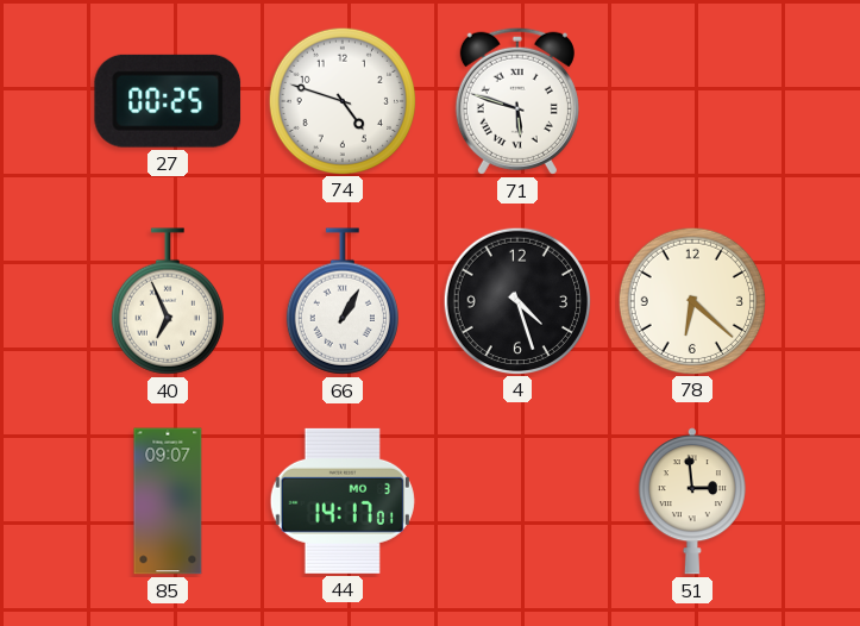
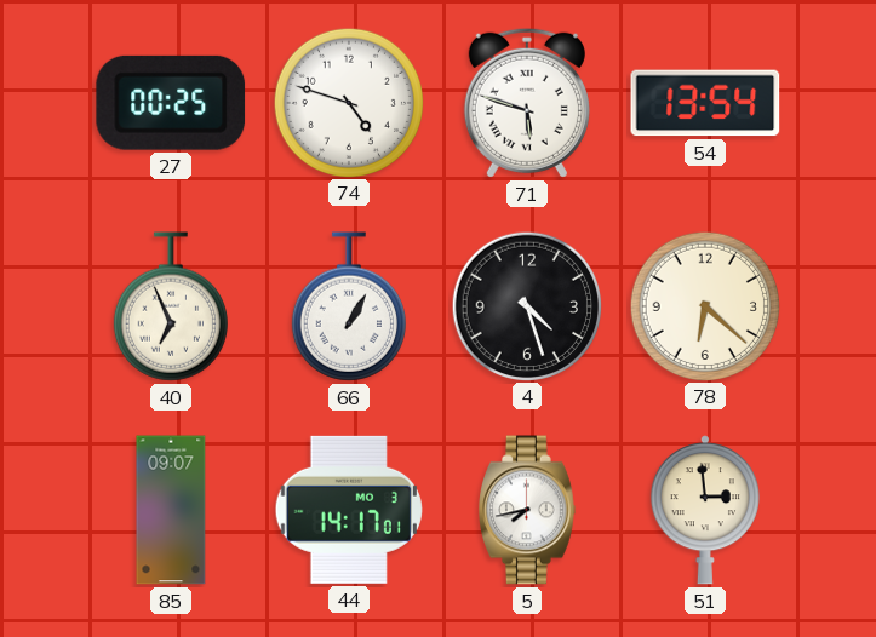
54: none -> 13:54
5: none -> 7:43
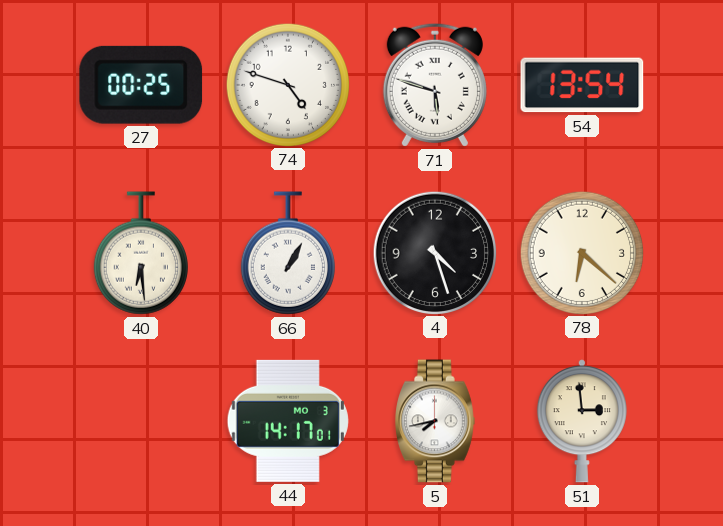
40: 6:56 -> 6:29
85: 09:07 -> none
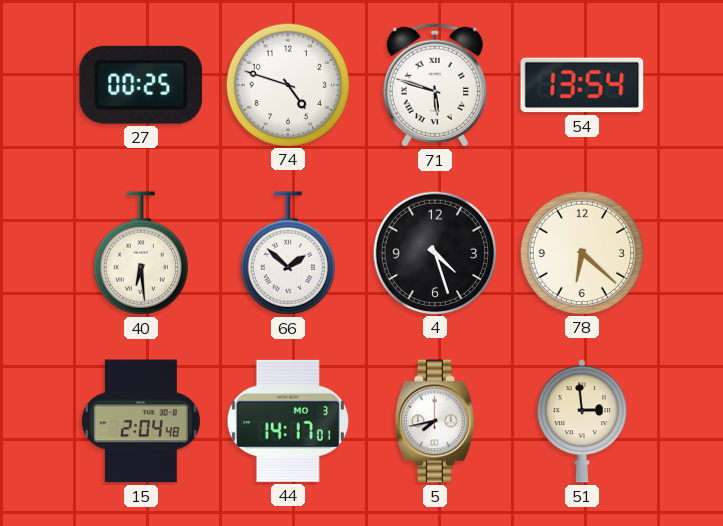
66: 1:05 -> 1:52
15: none -> 2:04
